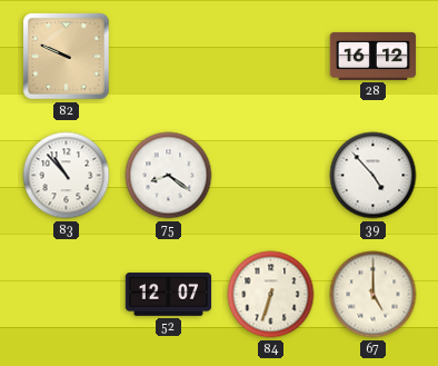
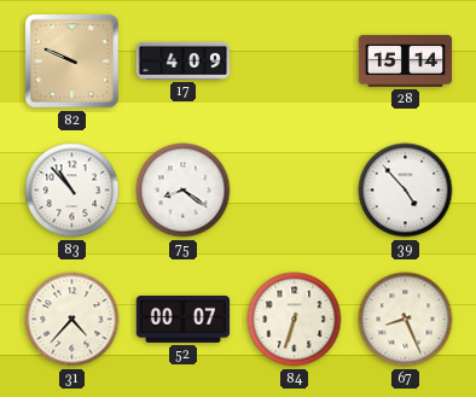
17: none -> 4:09
28: 16:12 -> 15:14
31: none -> 4:37
52: 12:07 -> 00:07
67: 5:00 -> 8:26
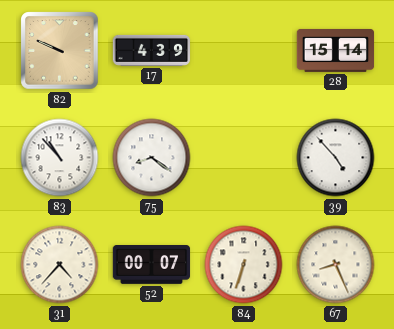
17: 4:09 -> 4:39
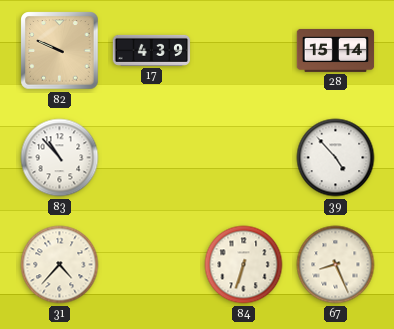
75: 8:21 -> none
52: 00:07 -> none
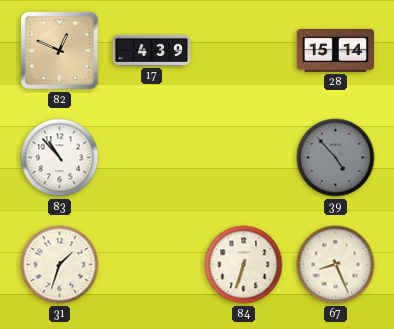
82: 9:49 -> 12:49
39 dial: white -> grey
31: 4:37 -> 1:33
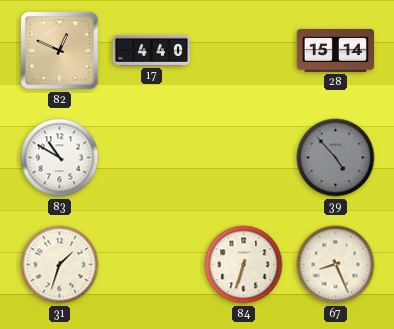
17: 4:39 -> 4:40
83: 10:53 -> 10:50
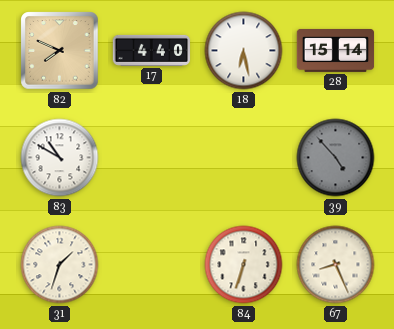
82: 12:49 -> 7:49
18: none -> 6:28
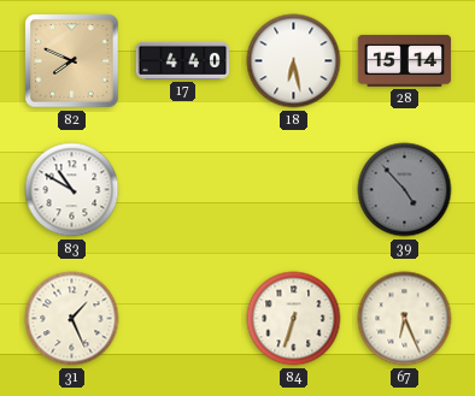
31: 1:33 -> 1:26
67: 8:26 -> 6:26
